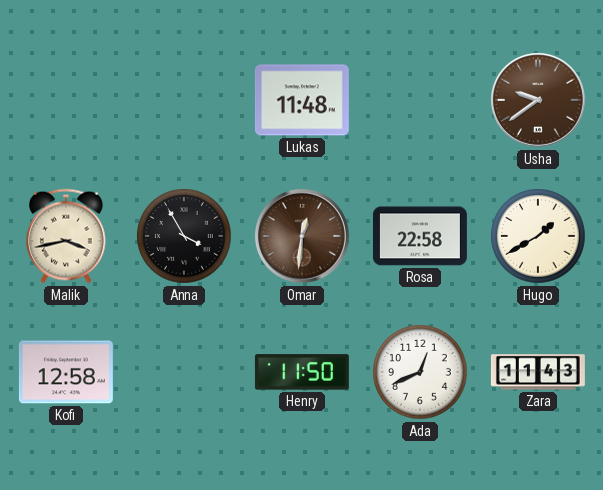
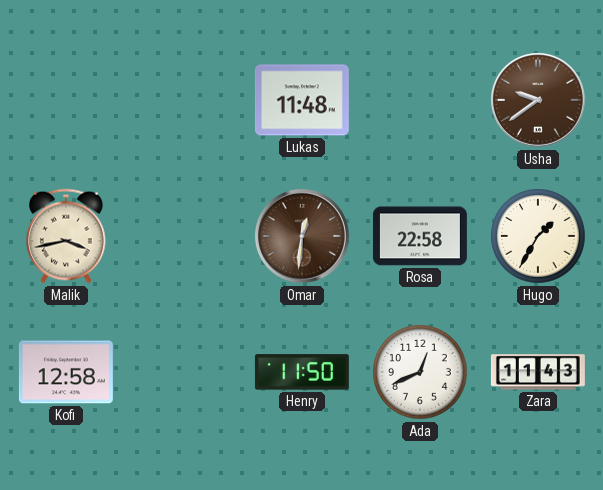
Anna: 3:55 -> none
Hugo: 1:40 -> 1:35
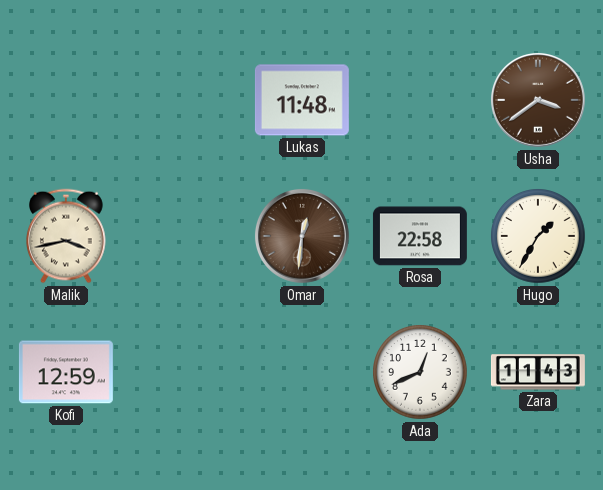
Usha: 9:39 -> 3:39
Kofi: 12:58 -> 12:59
Henry: 11:50 -> none
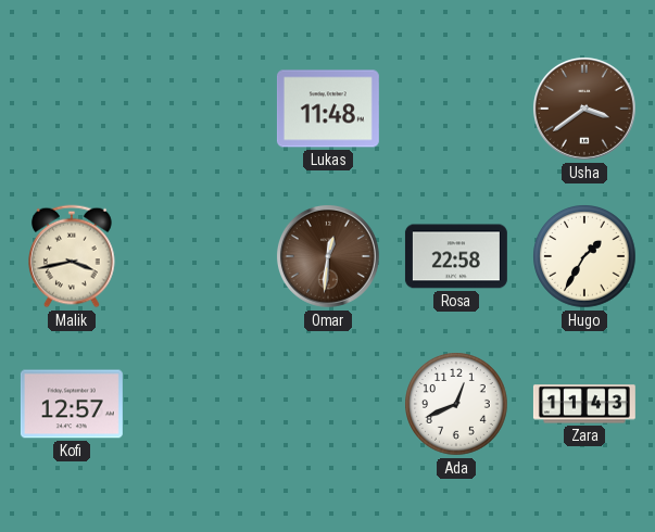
Kofi: 12:59 -> 12:57
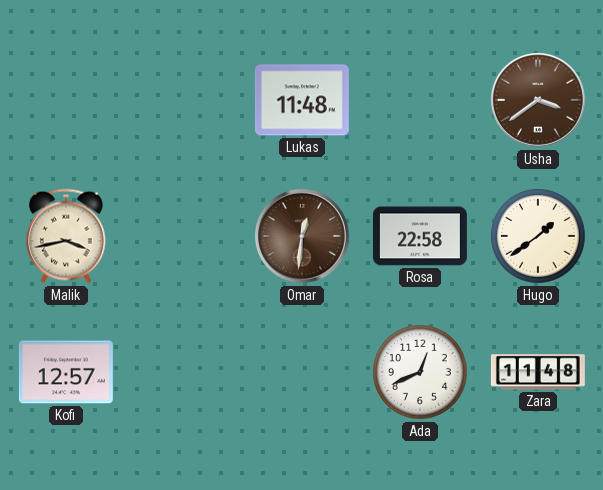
Hugo: 1:35 -> 1:39
Zara: 11:43 -> 11:48
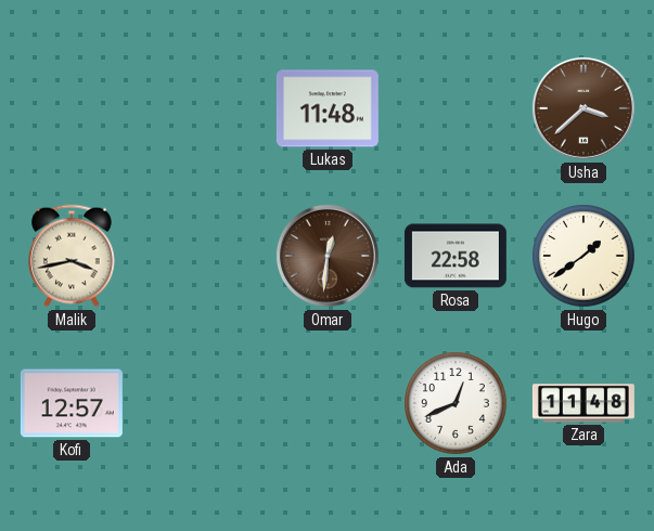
Usha: 3:39 -> 3:38
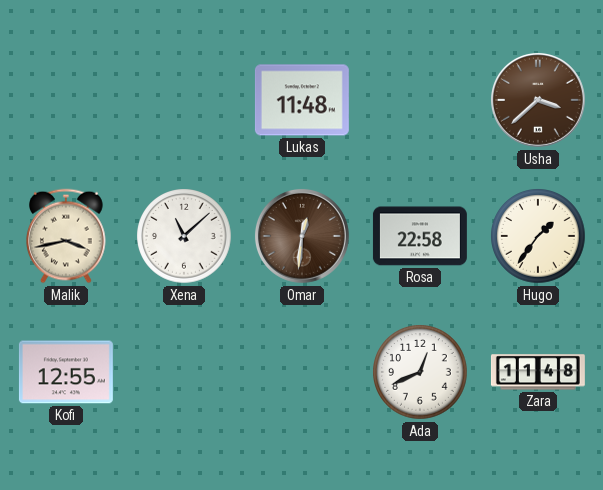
Xena: none -> 11:08
Hugo: 1:39 -> 1:36
Kofi: 12:57 -> 12:55
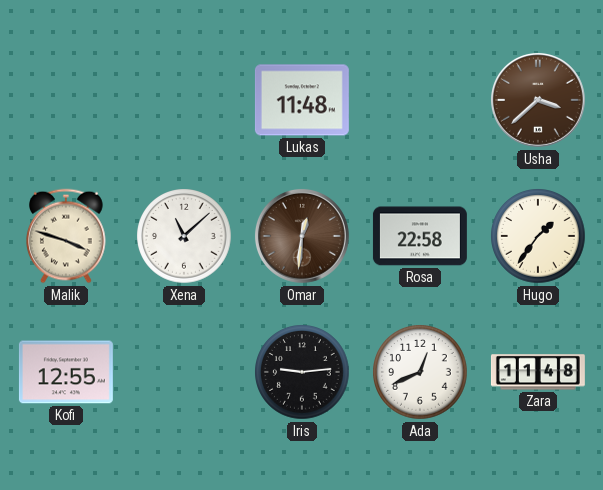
Malik: 3:43 -> 3:48
Iris: none -> 9:14
